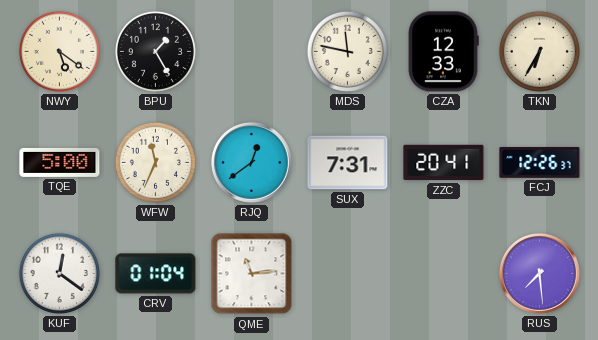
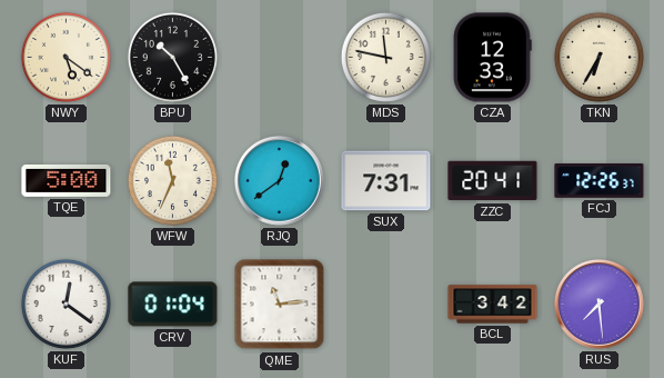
BPU: 1:25 -> 10:25
BCL: none -> 3:42
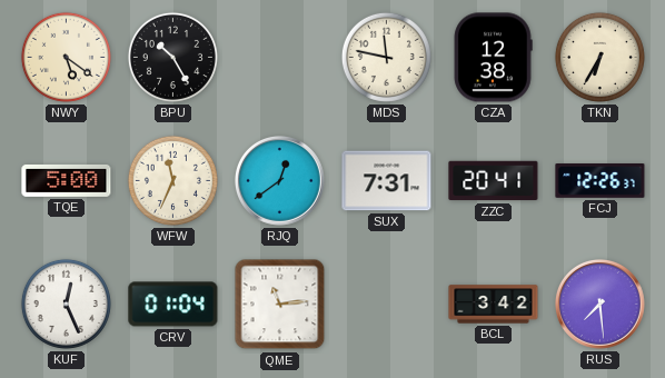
CZA: 12:33 -> 12:38
KUF: 12:21 -> 12:26
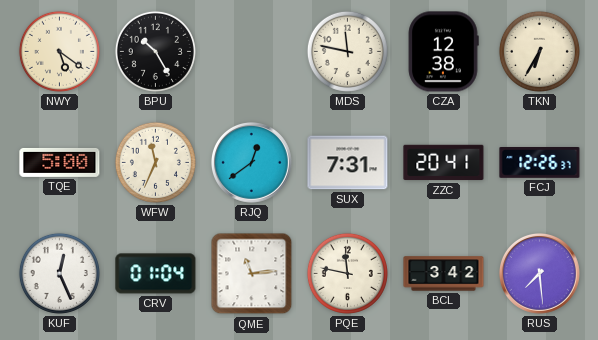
PQE: none -> 11:47
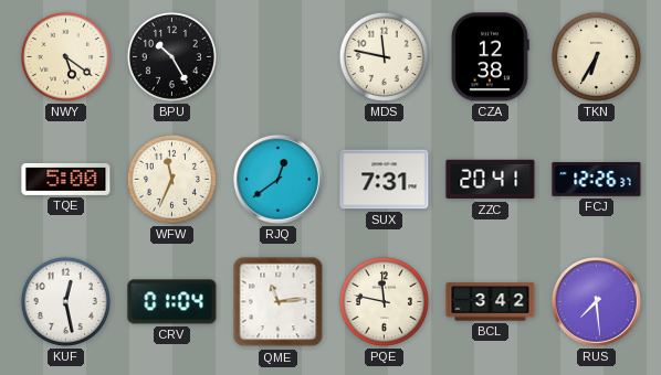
KUF: 12:26 -> 12:28
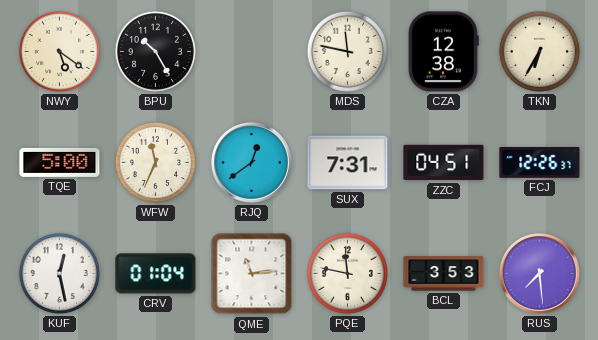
ZZC: 20:41 -> 04:51
BCL: 3:42 -> 3:53
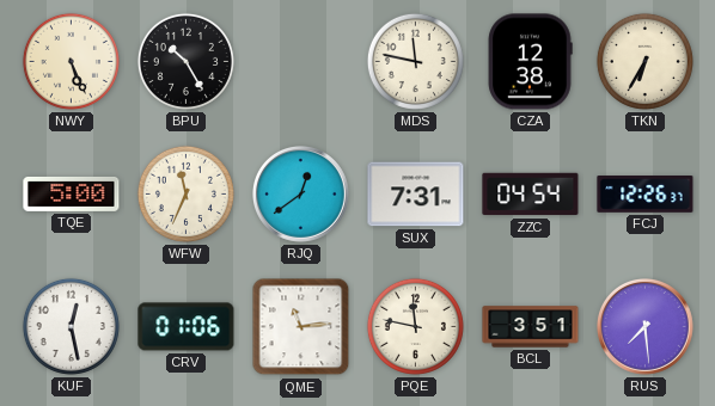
NWY: 5:21 -> 5:26
ZZC: 04:51 -> 04:54
CRV: 01:04 -> 01:06
BCL: 3:53 -> 3:51
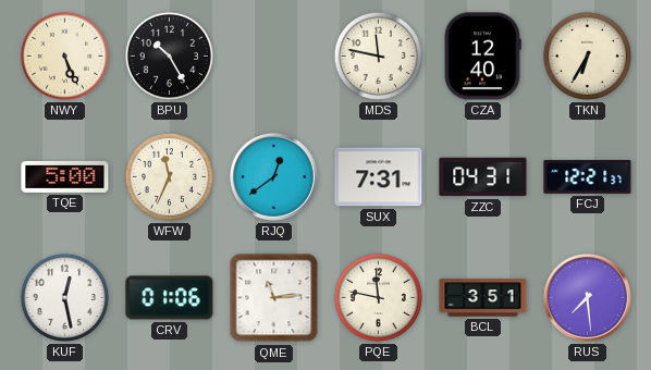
CZA: 12:38 -> 12:40
ZZC: 04:54 -> 04:31
FCJ: 12:26 -> 12:21
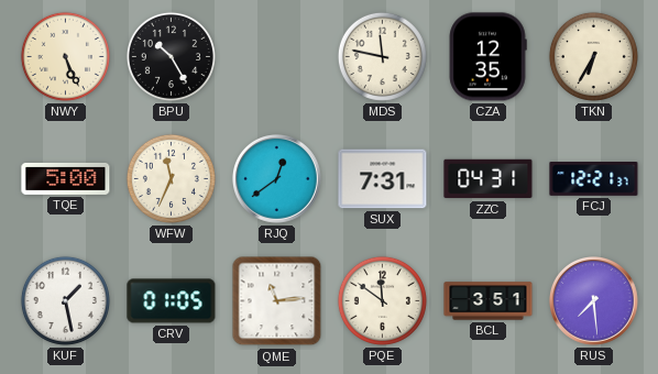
CZA: 12:40 -> 12:35
KUF: 12:28 -> 1:28
CRV: 01:06 -> 01:05
PQE: 11:47 -> 11:51
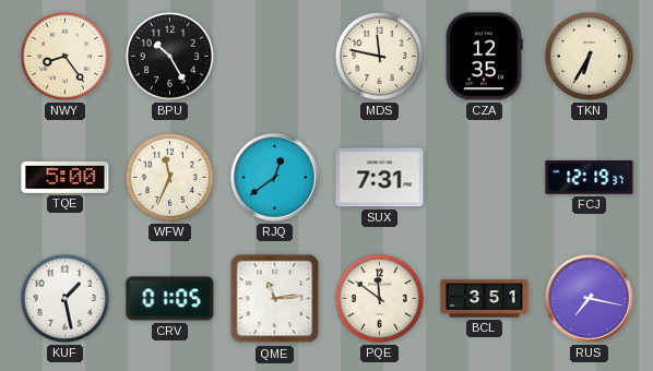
NWY: 5:26 -> 8:24
ZZC: 04:31 -> none
FCJ: 12:21 -> 12:19
RUS: 7:29 -> 7:17
